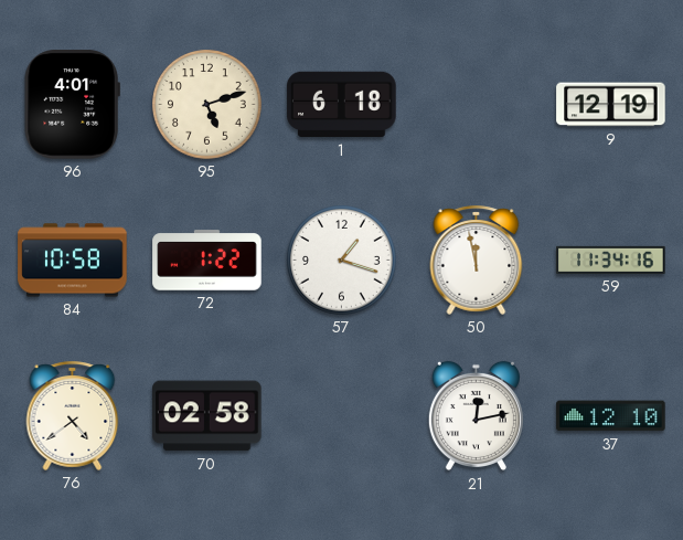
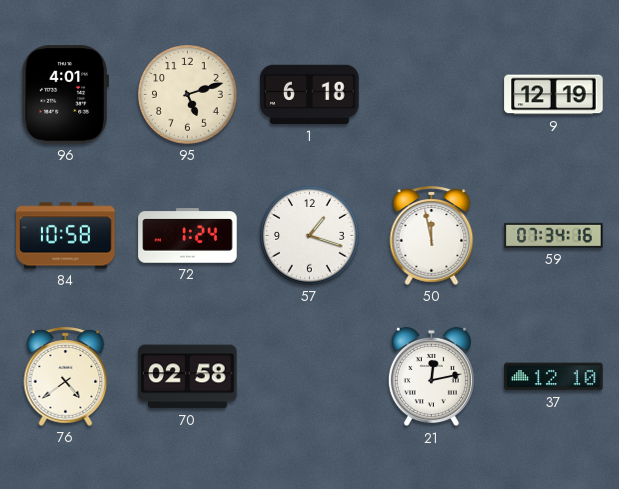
72: 1:22 -> 1:24
59: 11:34 -> 07:34
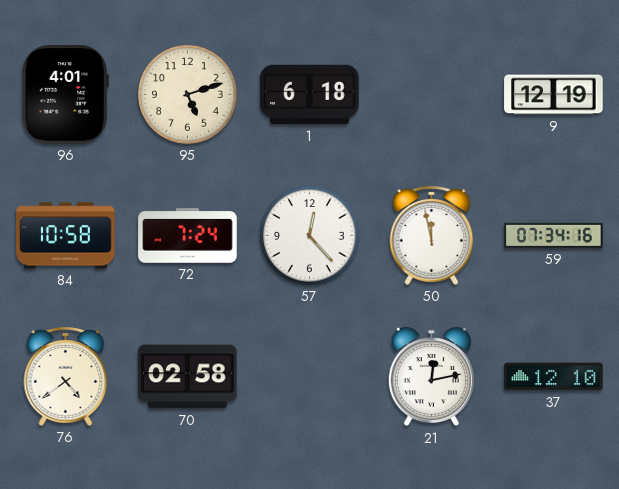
72: 1:24 -> 7:24
57: 1:18 -> 12:23
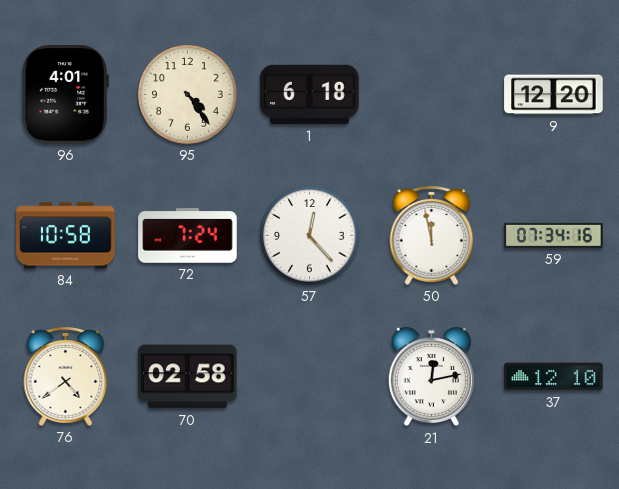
95: 5:12 -> 4:24
9: 12:19 -> 12:20
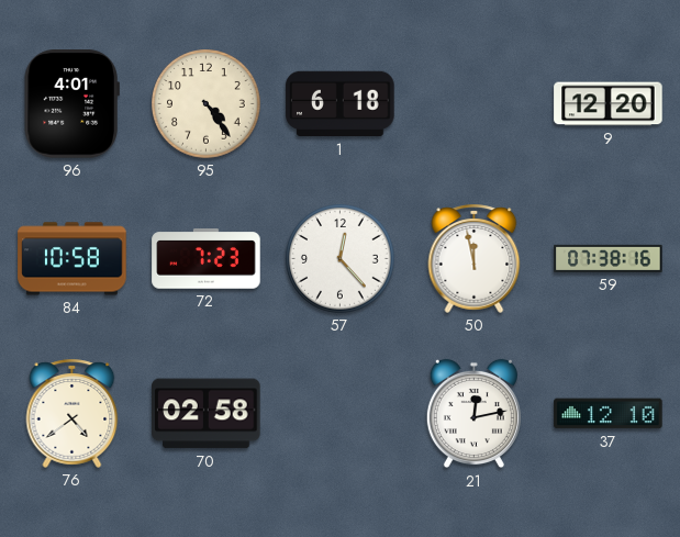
72: 7:24 -> 7:23
59: 07:34 -> 07:38
